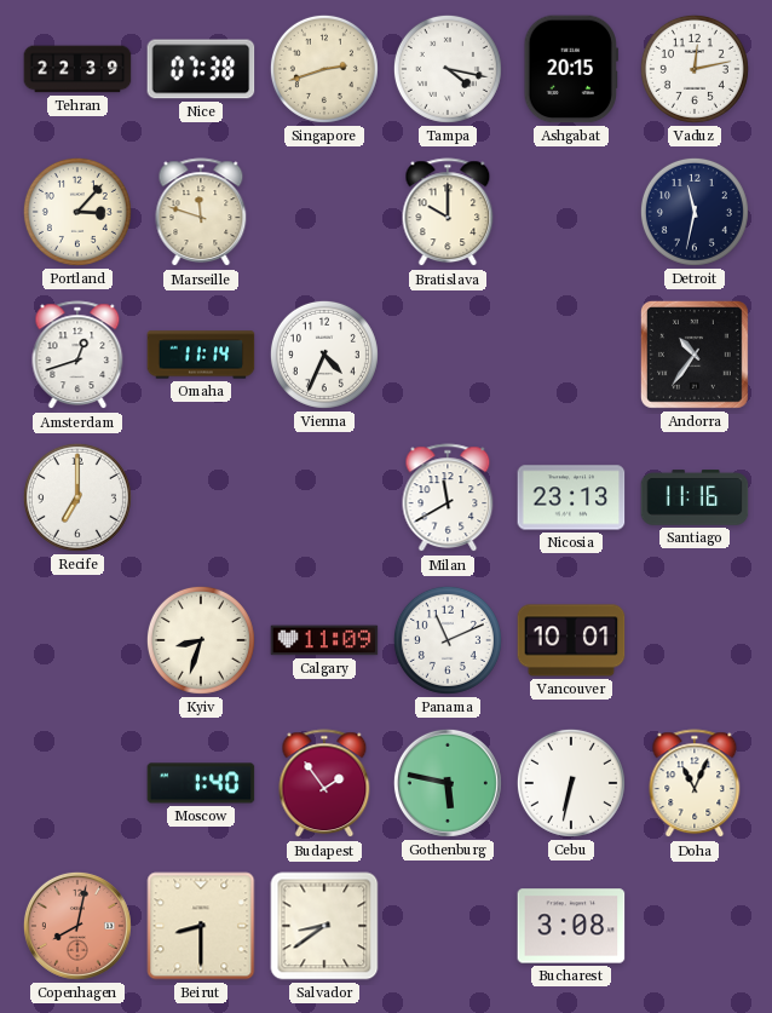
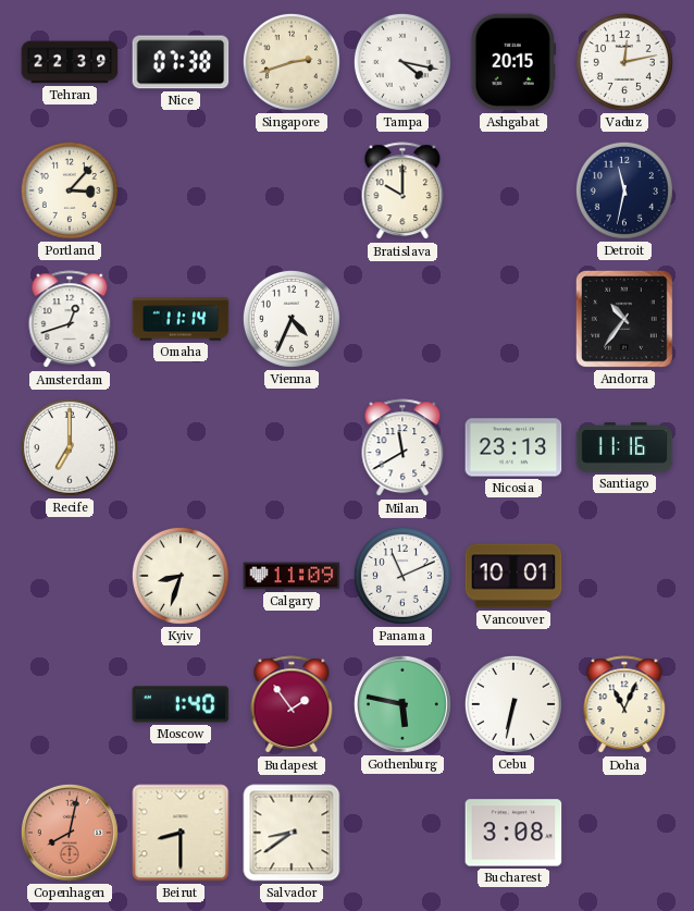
Marseille: 11:48 -> none
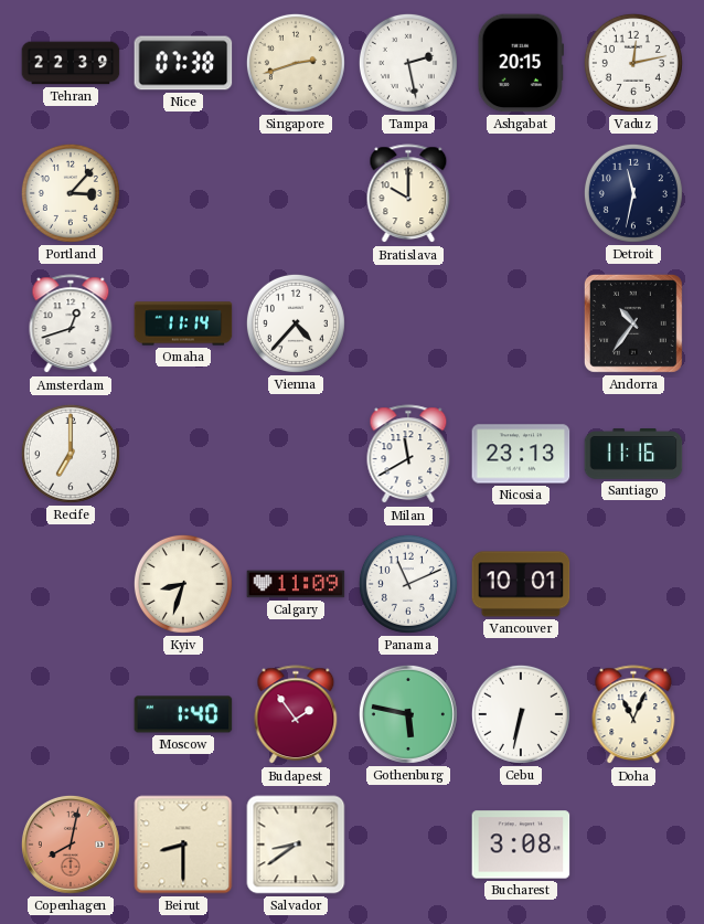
Tampa: 4:17 -> 2:28
Vienna: 4:34 -> 4:37
